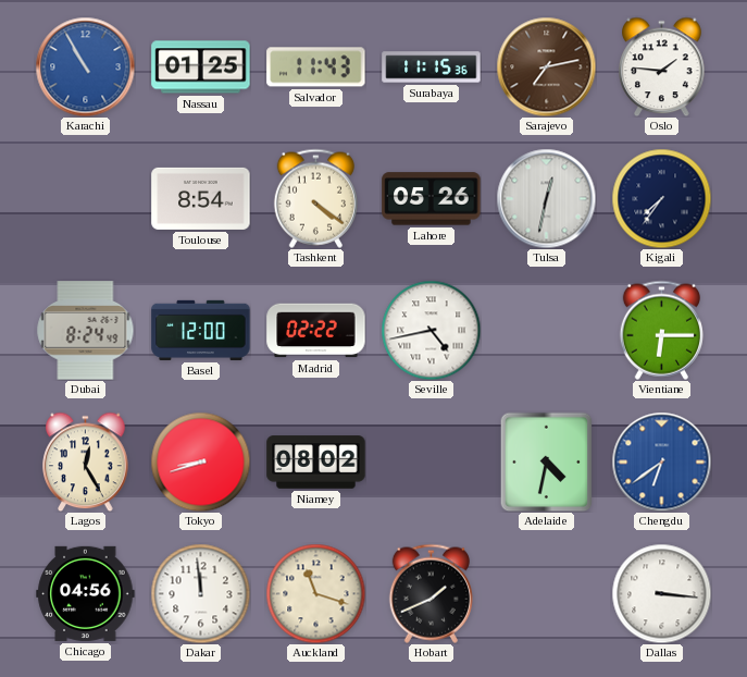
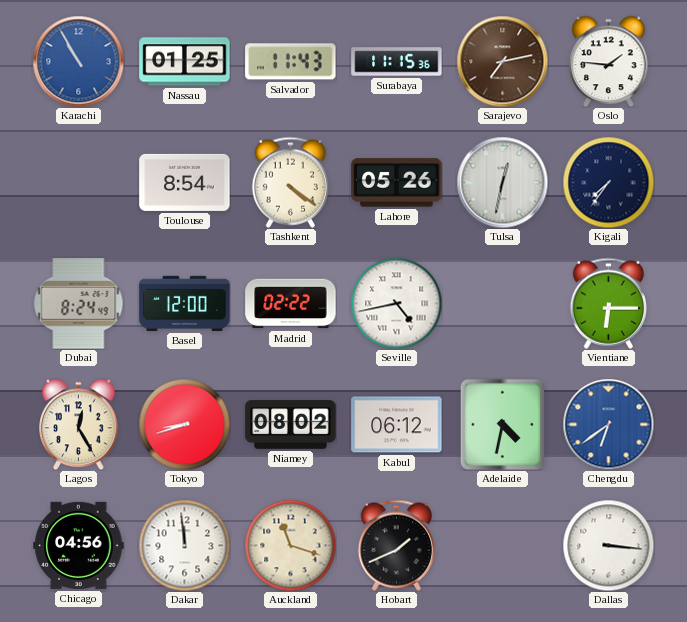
Kabul: none -> 06:12
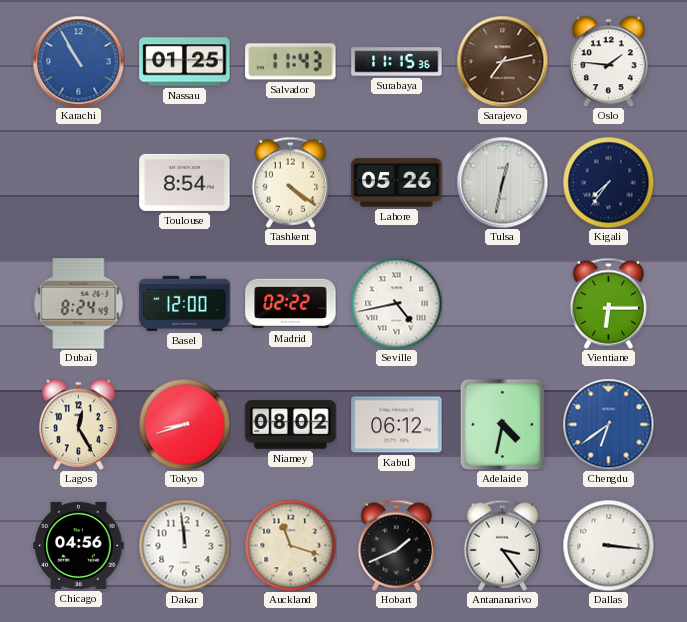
Antananarivo: none -> 3:24
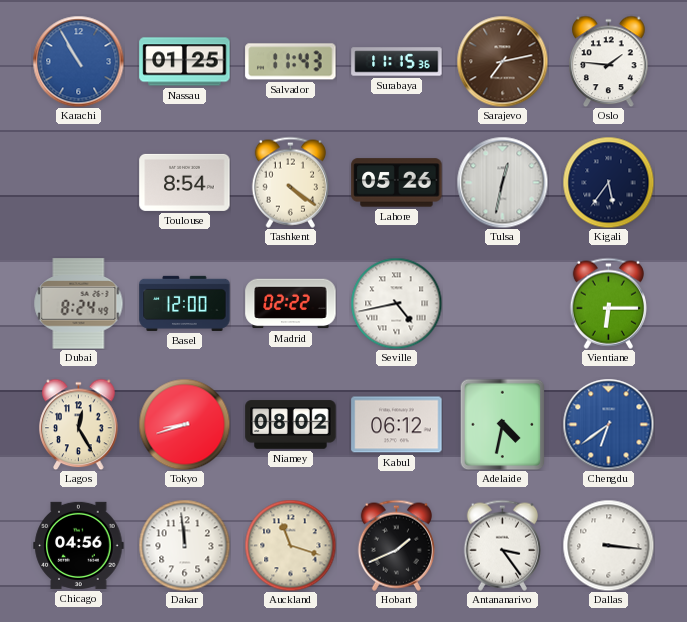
Kigali: 7:36 -> 5:36
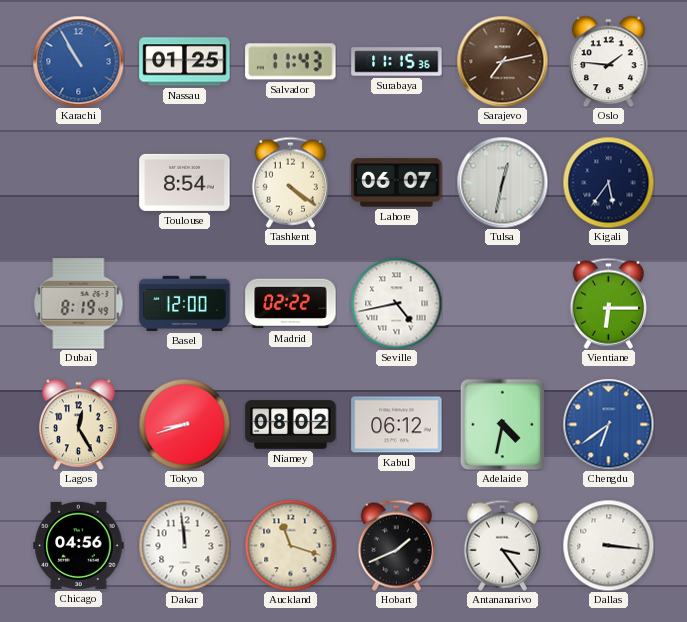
Lahore: 05:26 -> 06:07
Dubai: 8:24 -> 8:19
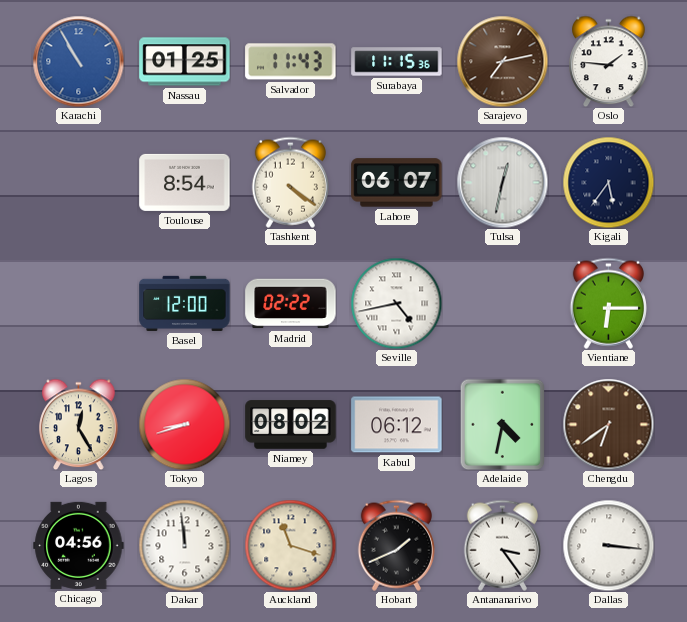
Dubai: 8:19 -> none
Chengdu dial: blue -> brown
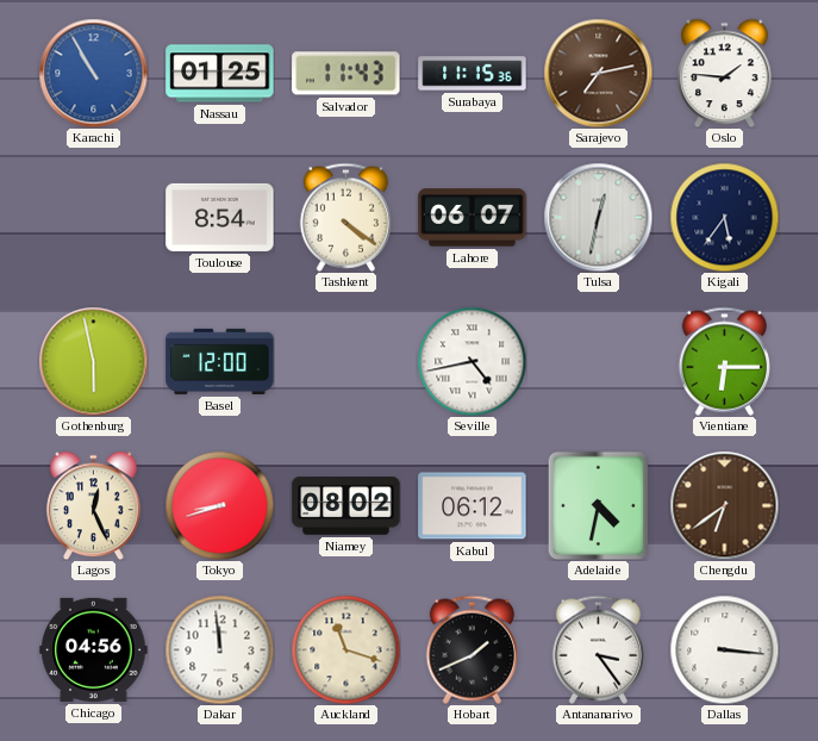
Gothenburg: none -> 5:58
Madrid: 02:22 -> none
Lagos: 12:25 -> 12:26
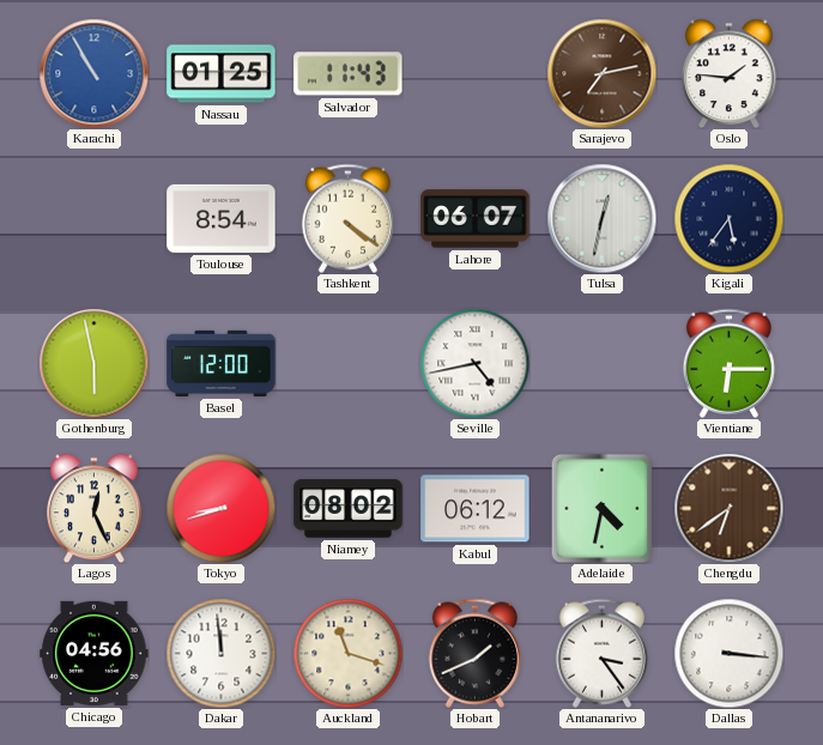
Surabaya: 11:15 -> none
